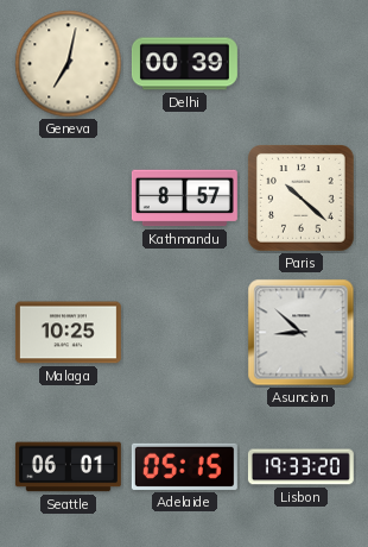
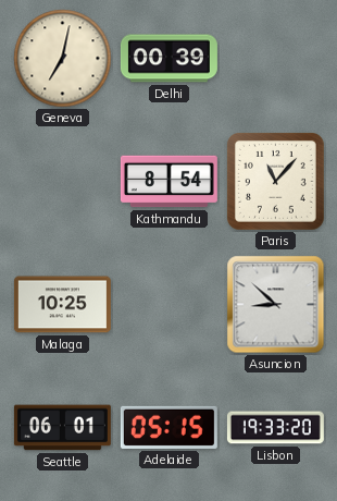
Kathmandu: 8:57 -> 8:54
Paris: 10:22 -> 11:07
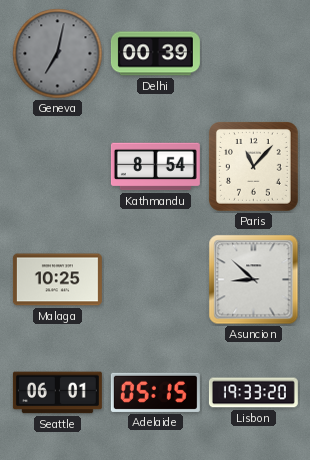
Geneva dial: cream -> grey
